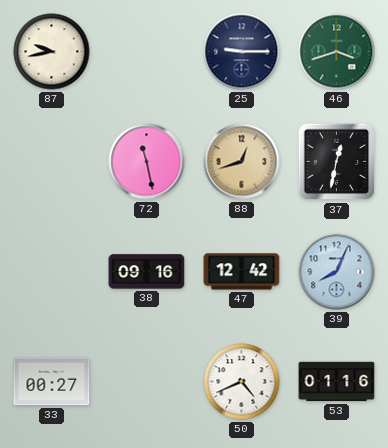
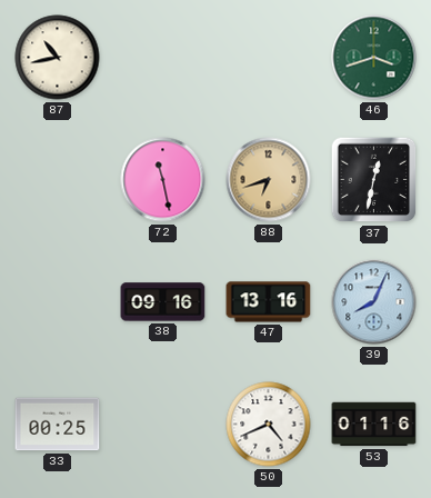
87: 9:43 -> 10:43
25: 9:15 -> none
88: 12:42 -> 6:42
47: 12:42 -> 13:16
33: 00:27 -> 00:25
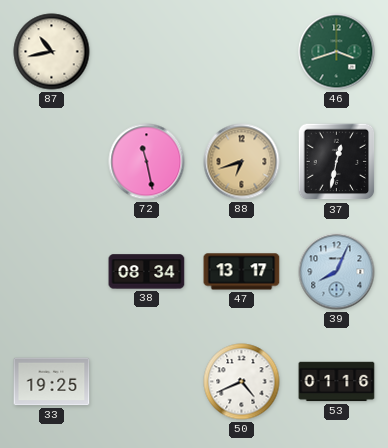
38: 09:16 -> 08:34
47: 13:16 -> 13:17
33: 00:25 -> 19:25
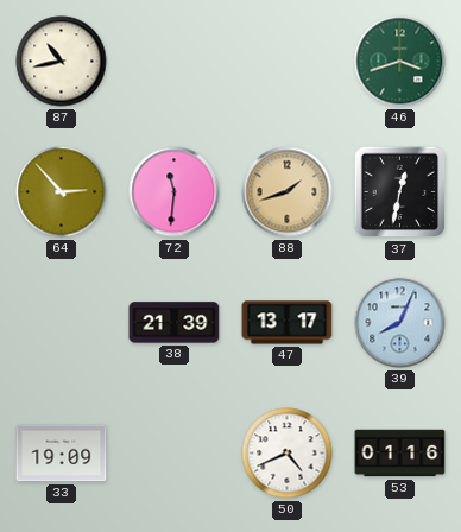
64: none -> 2:53
72: 11:28 -> 11:31
88: 6:42 -> 1:42
38: 08:34 -> 21:39
33: 19:25 -> 19:09
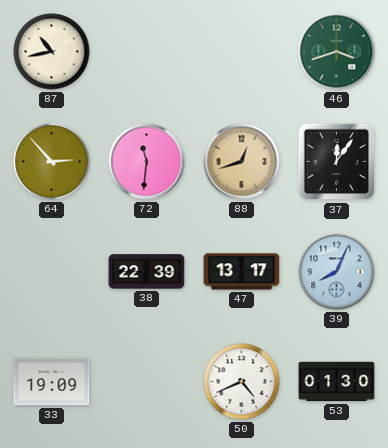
88: 1:42 -> 12:42
37: 12:32 -> 12:06
38: 21:39 -> 22:39
53: 01:16 -> 01:30
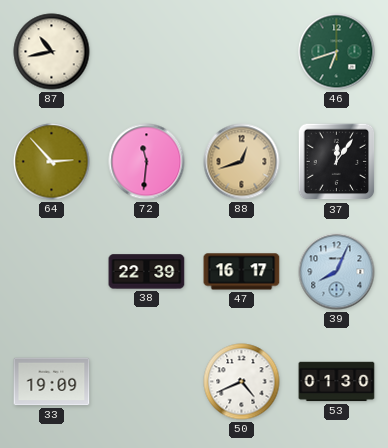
46: 3:42 -> 6:42
47: 13:17 -> 16:17
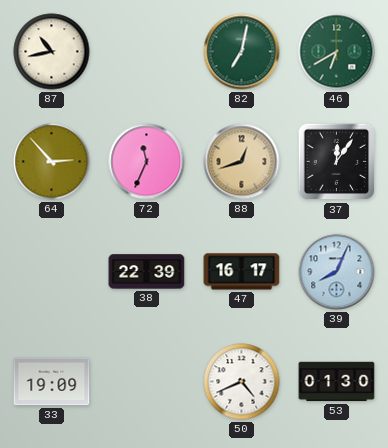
82: none -> 7:02
46: 6:42 -> 6:40
72: 11:31 -> 11:34
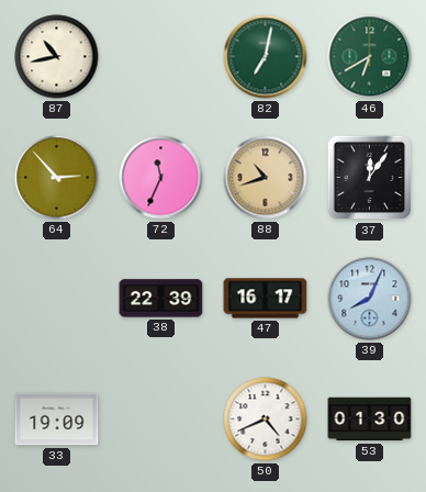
88: 12:42 -> 10:42
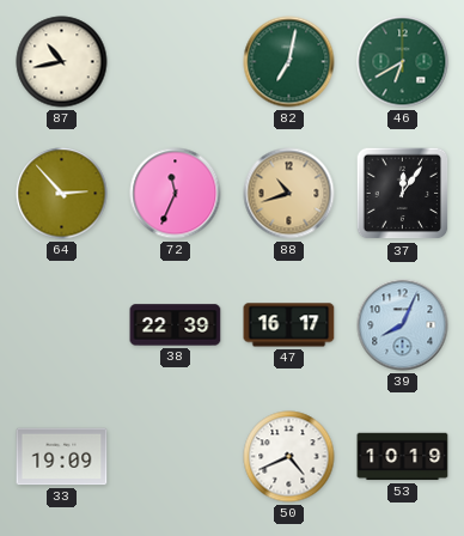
53: 01:30 -> 10:19
